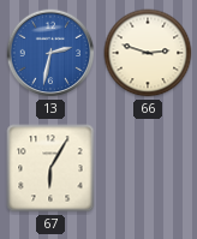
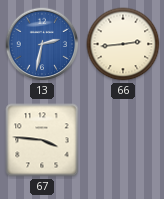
66: 2:48 -> 2:44
67: 6:05 -> 3:46
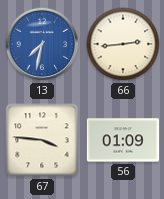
13: 2:32 -> 7:32
56: none -> 01:09
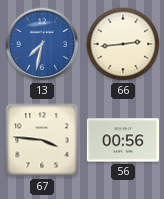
56: 01:09 -> 00:56
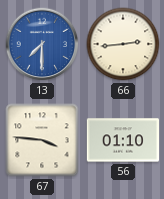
13: 7:32 -> 7:30
56: 00:56 -> 01:10
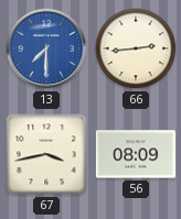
67: 3:46 -> 3:43
56: 01:10 -> 08:09
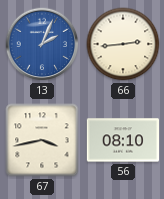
13: 7:30 -> 2:04
56: 08:09 -> 08:10
